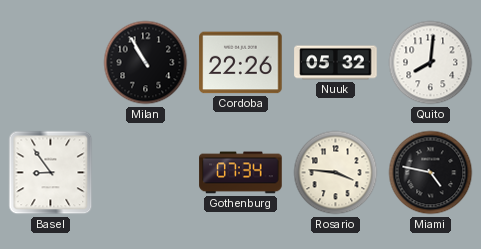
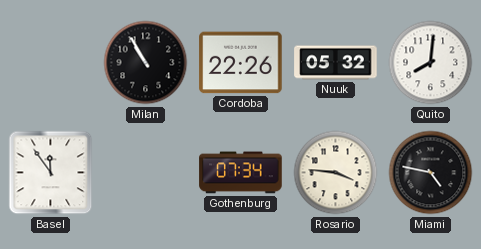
Basel: 8:54 -> 11:54
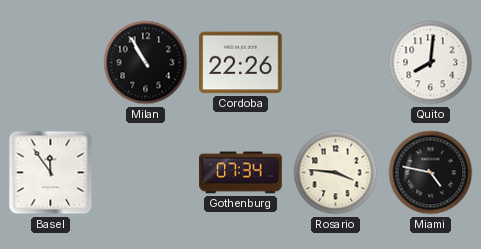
Nuuk: 05:32 -> none
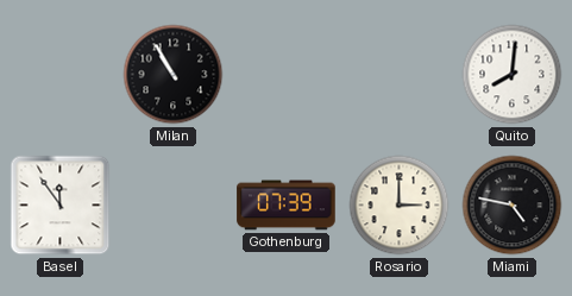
Cordoba: 22:26 -> none
Gothenburg: 07:34 -> 07:39
Rosario: 3:46 -> 3:00
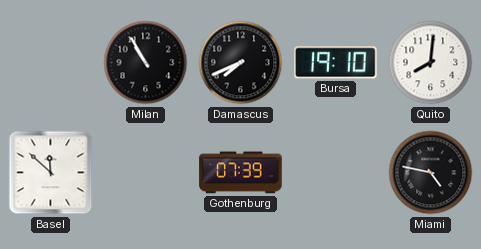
Damascus: none -> 7:41
Bursa: none -> 19:10
Basel: 11:54 -> 11:52
Rosario: 3:00 -> none
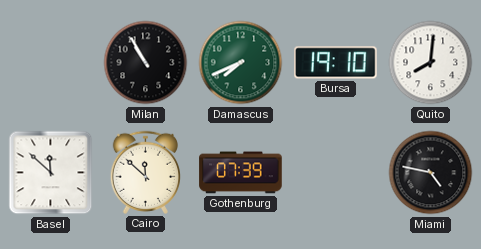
Damascus dial: black -> green
Cairo: none -> 11:52
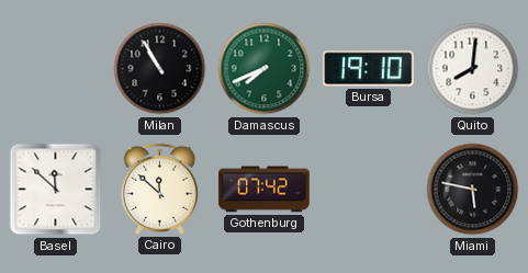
Gothenburg: 07:39 -> 07:42
Miami: 4:47 -> 5:47
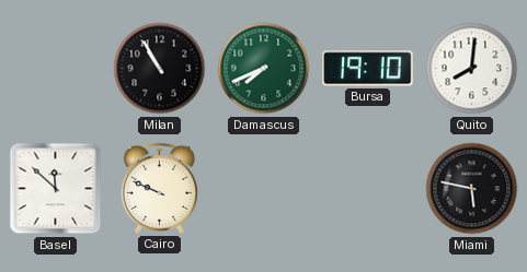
Cairo: 11:52 -> 9:49
Gothenburg: 07:42 -> none
